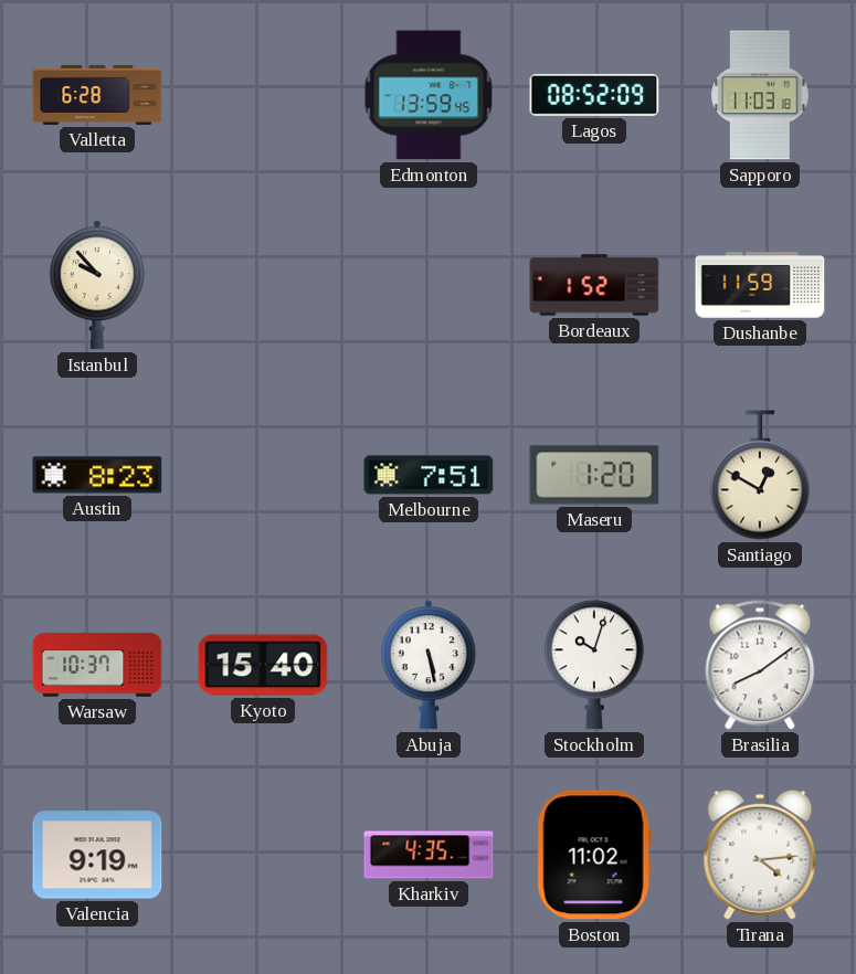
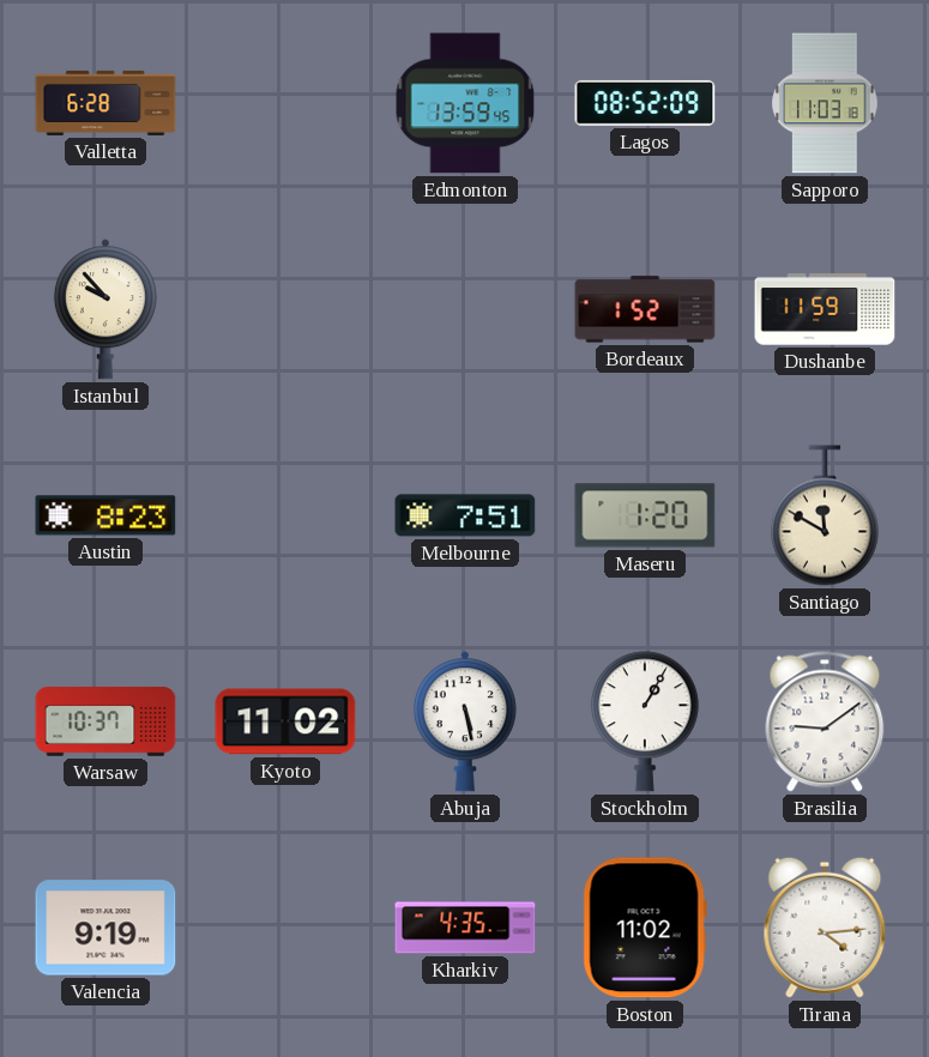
Santiago: 12:50 -> 11:50
Kyoto: 15:40 -> 11:02
Stockholm: 10:03 -> 1:05
Brasilia: 8:09 -> 9:09
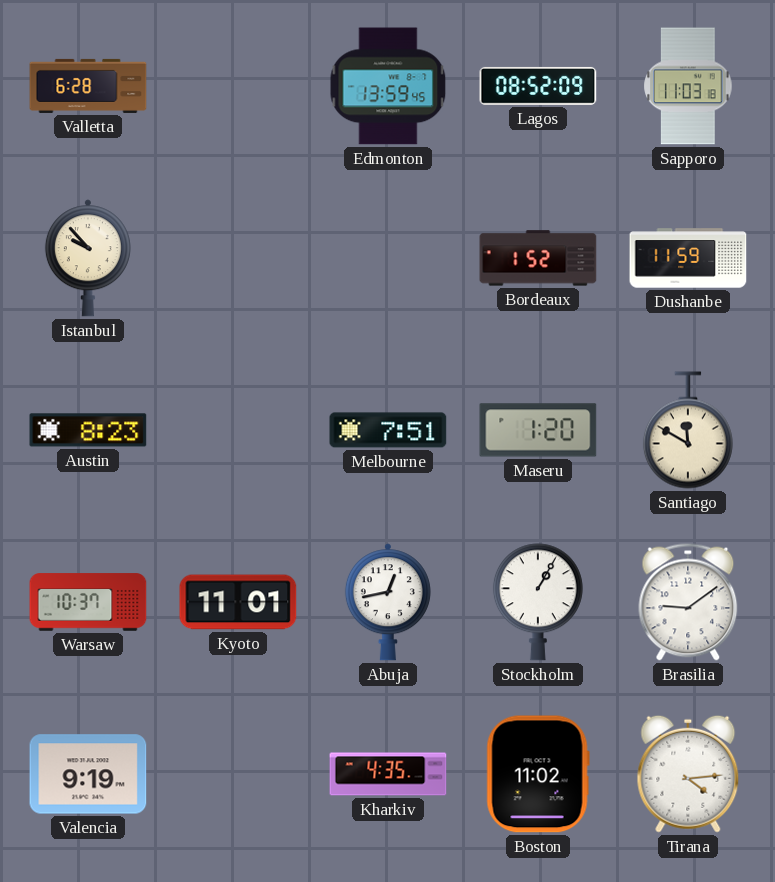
Kyoto: 11:02 -> 11:01
Abuja: 5:28 -> 12:43
